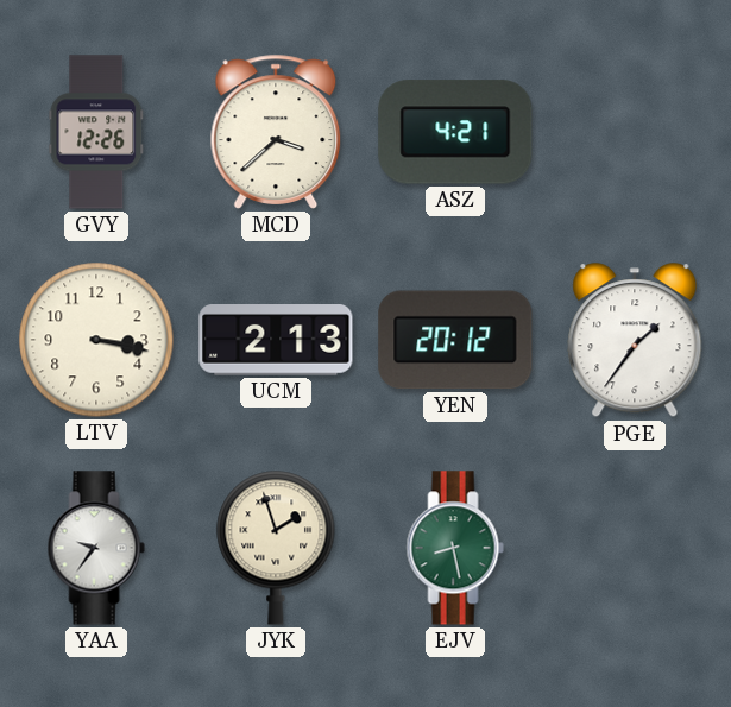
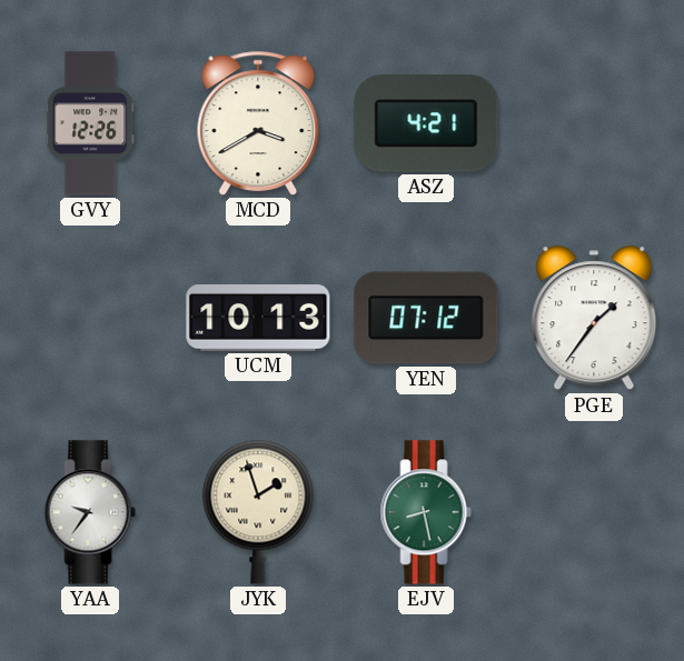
MCD: 3:38 -> 3:40
LTV: 3:17 -> none
UCM: 2:13 -> 10:13
YEN: 20:12 -> 07:12
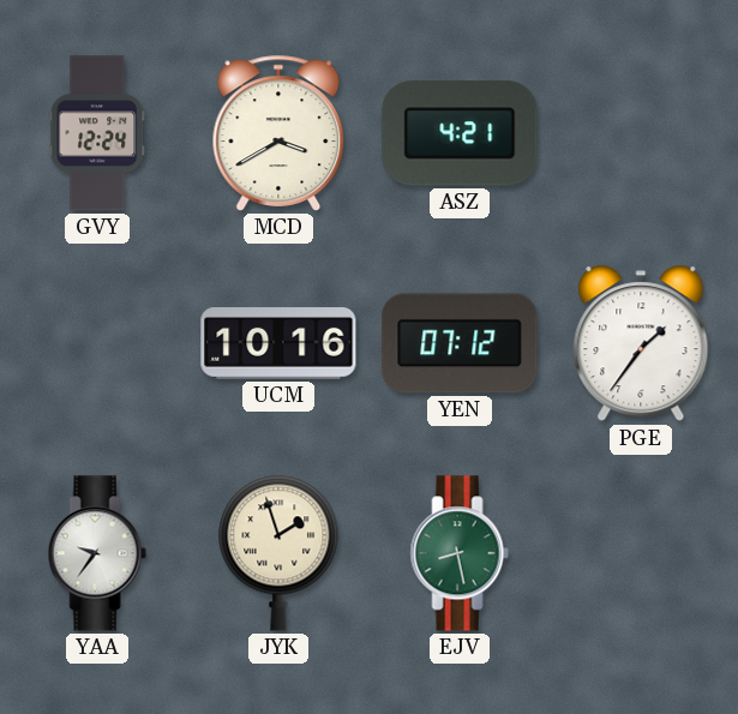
GVY: 12:26 -> 12:24
UCM: 10:13 -> 10:16
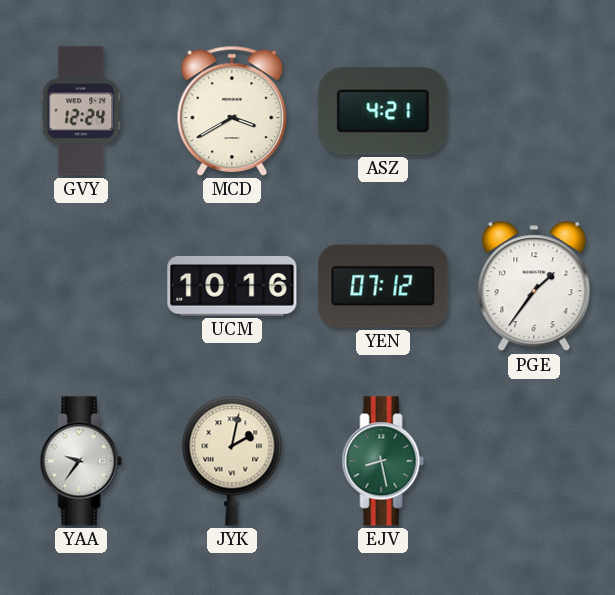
JYK: 1:57 -> 2:02
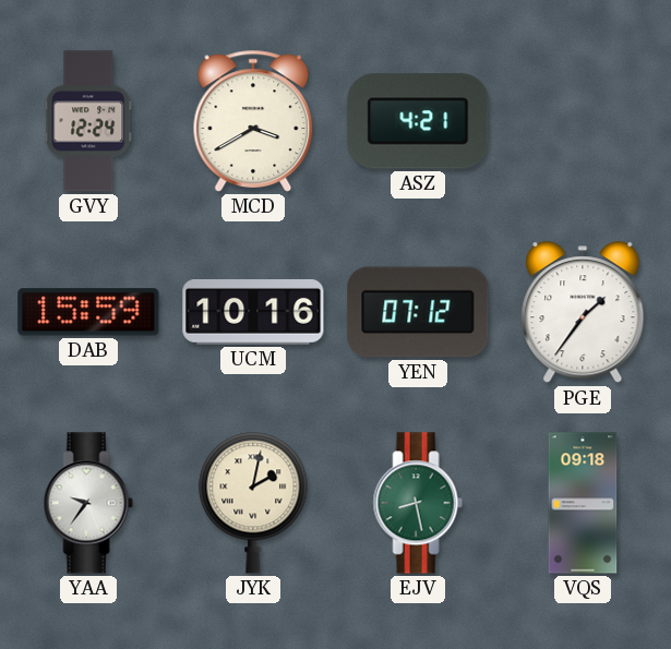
DAB: none -> 15:59
VQS: none -> 09:18
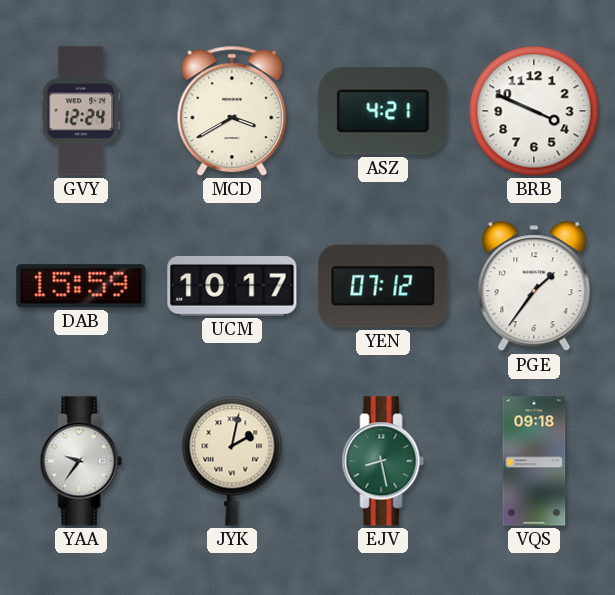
BRB: none -> 3:49
UCM: 10:16 -> 10:17
